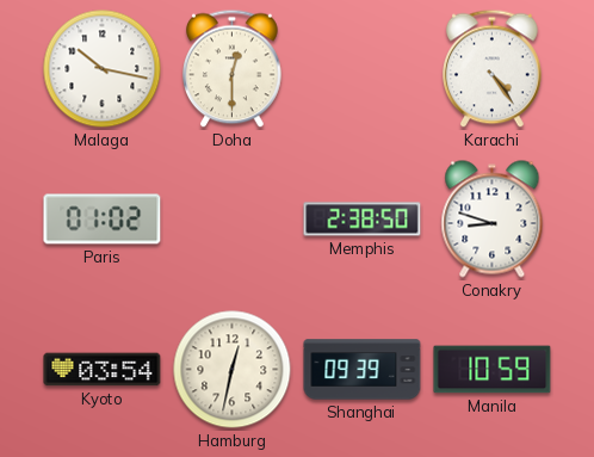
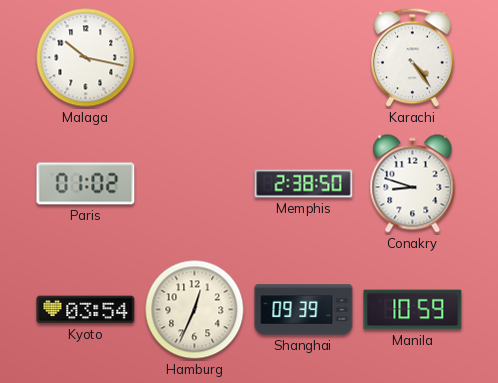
Doha: 12:30 -> none
Hamburg: 12:32 -> 12:34
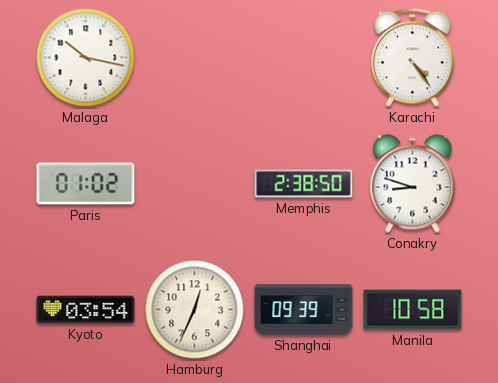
Manila: 10:59 -> 10:58
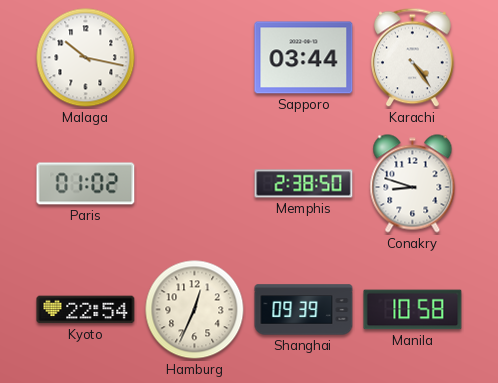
Sapporo: none -> 03:44
Kyoto: 03:54 -> 22:54
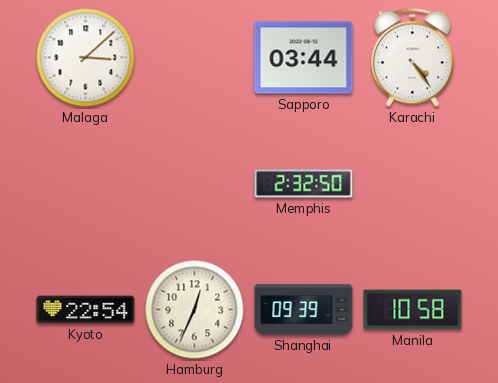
Malaga: 10:17 -> 3:08
Paris: 01:02 -> none
Memphis: 2:38 -> 2:32
Conakry: 8:48 -> none
